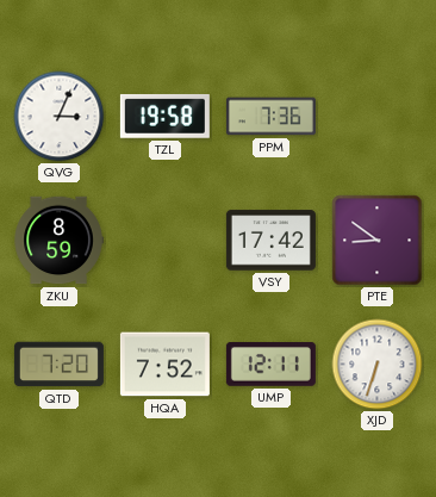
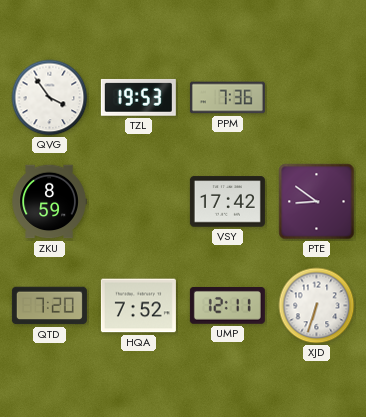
QVG: 3:04 -> 3:54
TZL: 19:58 -> 19:53
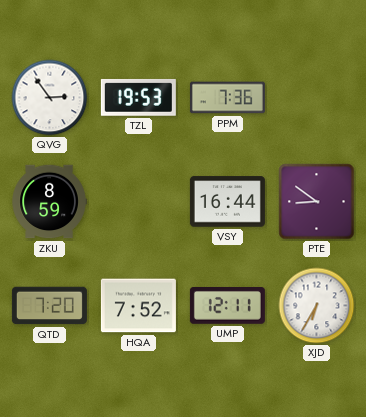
QVG: 3:54 -> 2:54
VSY: 17:42 -> 16:44
XJD: 6:33 -> 6:35
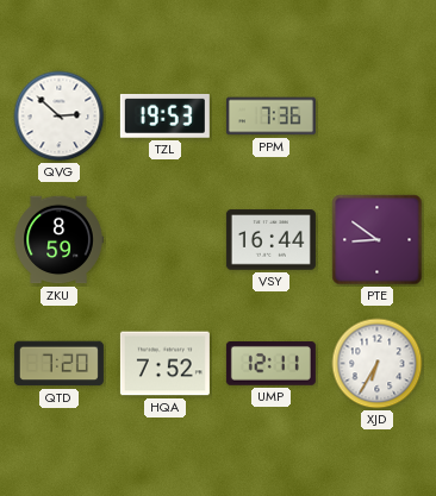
QVG: 2:54 -> 2:52
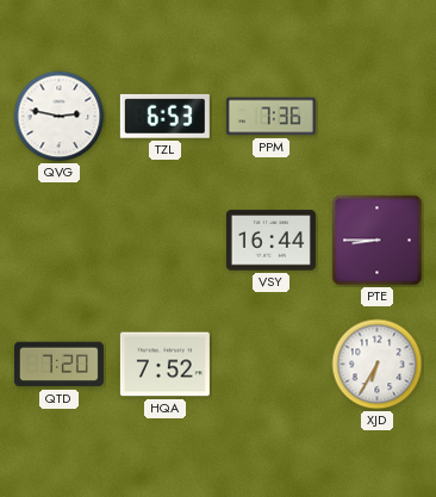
QVG: 2:52 -> 2:47
TZL: 19:53 -> 6:53
ZKU: 8:59 -> none
PTE: 8:51 -> 8:45
UMP: 12:11 -> none
